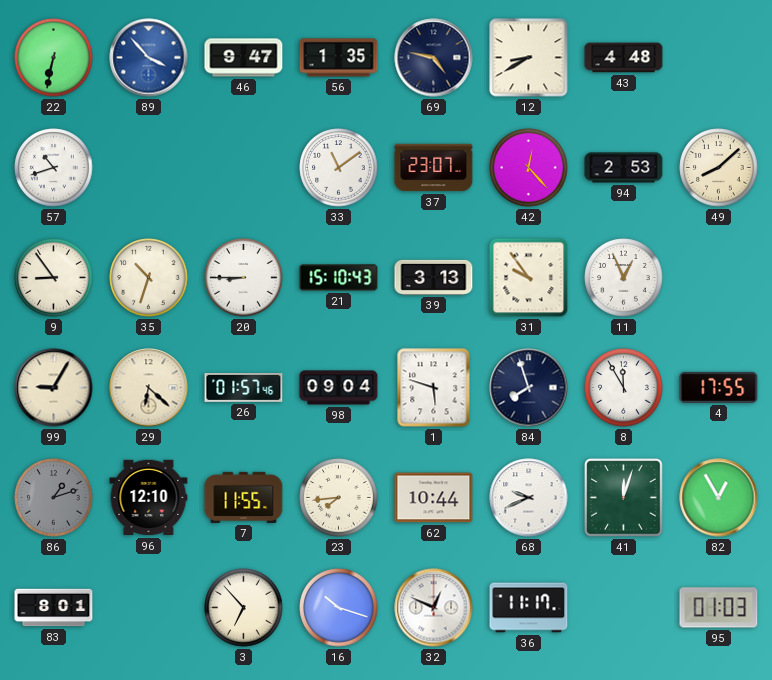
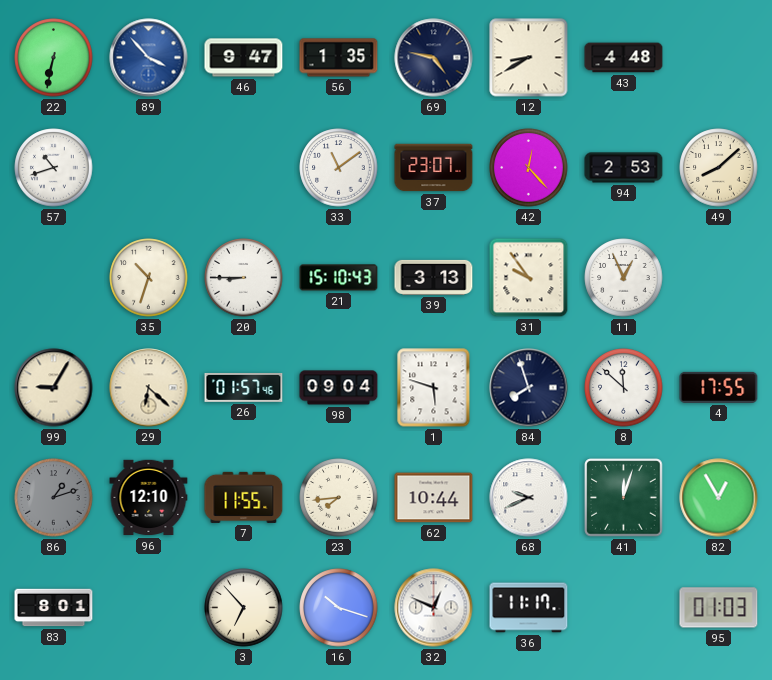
9: 8:54 -> none
8: 11:55 -> 11:52
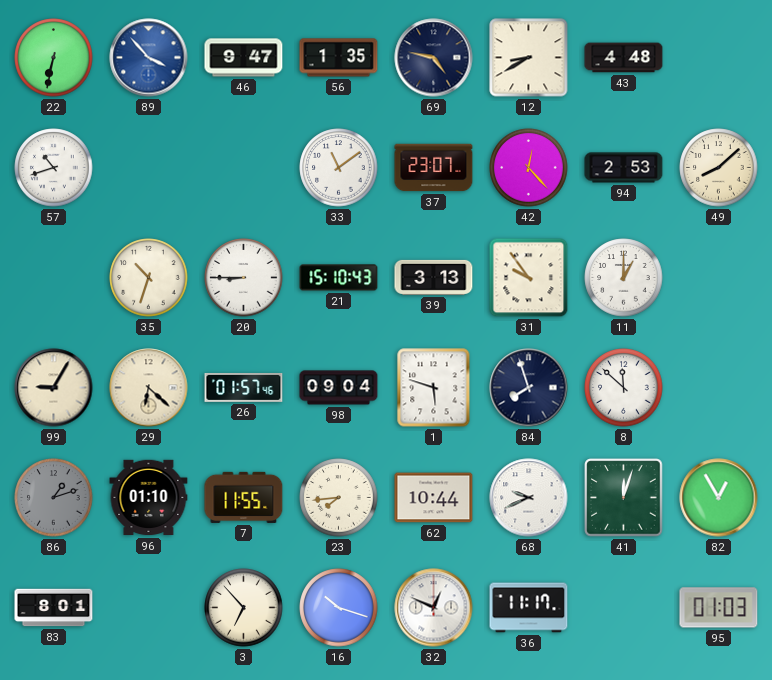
11: 12:56 -> 1:00
4: 17:55 -> none
96: 12:10 -> 01:10
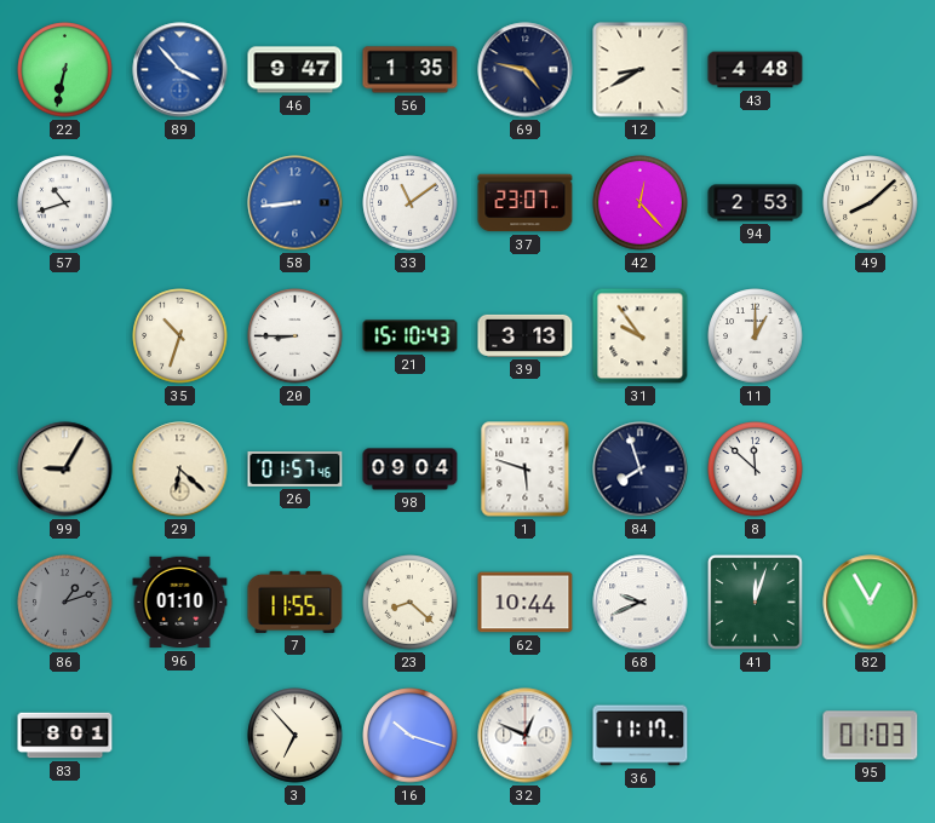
58: none -> 8:44
23: 7:44 -> 8:22
